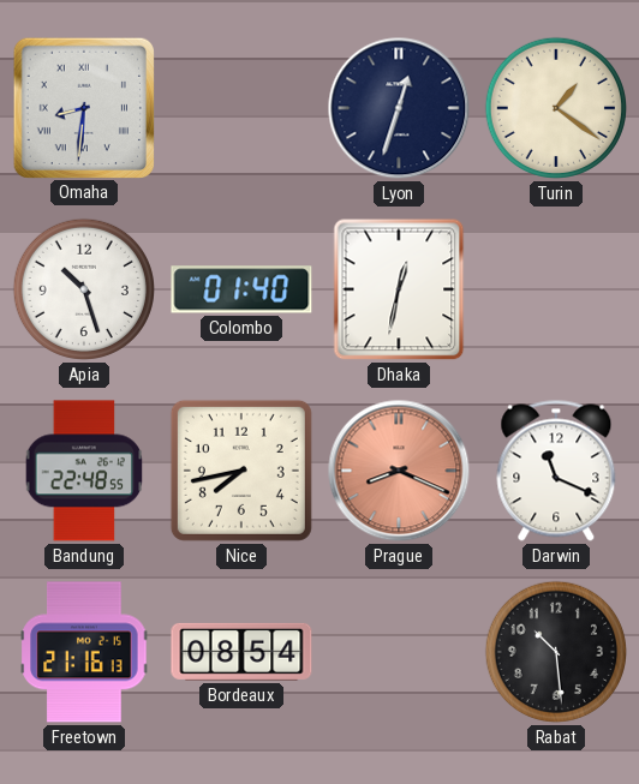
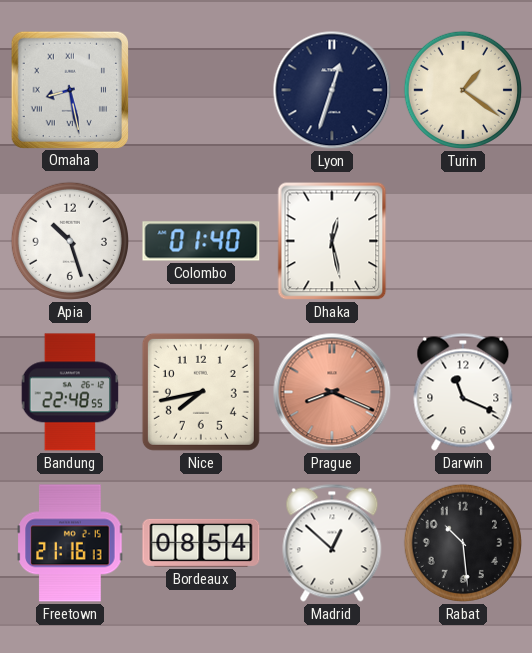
Omaha: 8:31 -> 8:28
Dhaka: 12:32 -> 12:28
Madrid: none -> 12:52
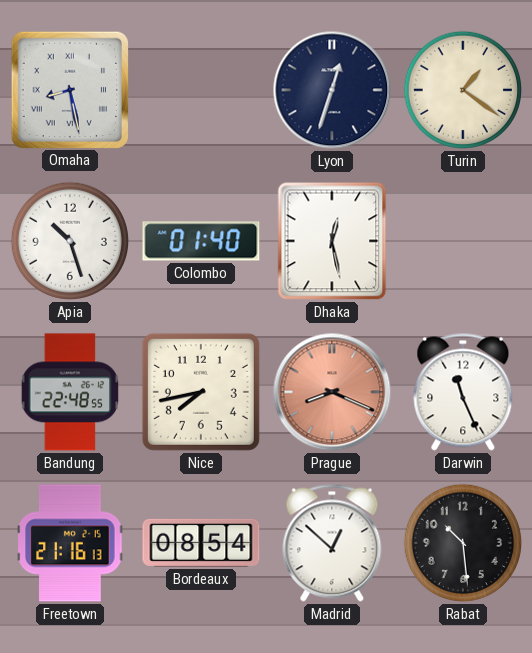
Darwin: 11:19 -> 11:26
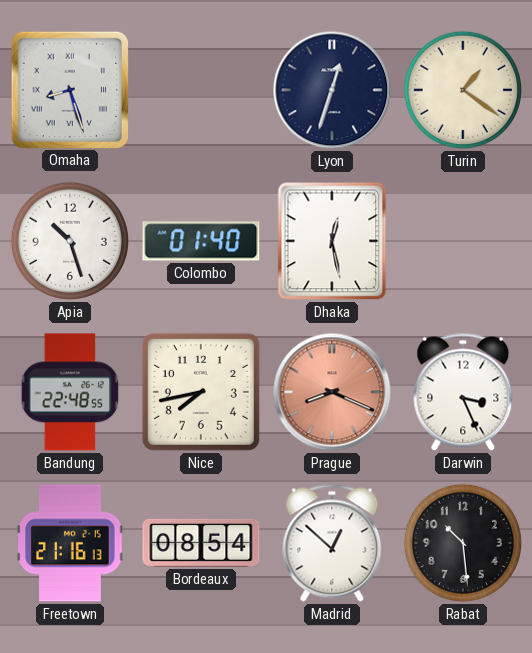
Omaha: 8:28 -> 8:27
Darwin: 11:26 -> 3:26
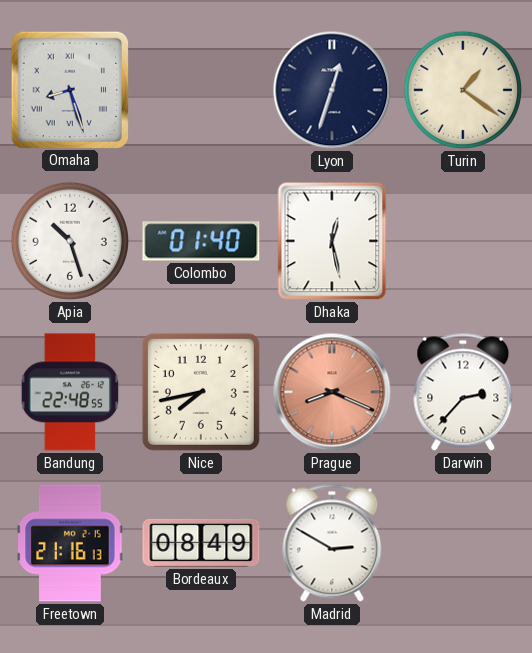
Darwin: 3:26 -> 2:37
Bordeaux: 08:54 -> 08:49
Madrid: 12:52 -> 2:50
Rabat: 10:29 -> none
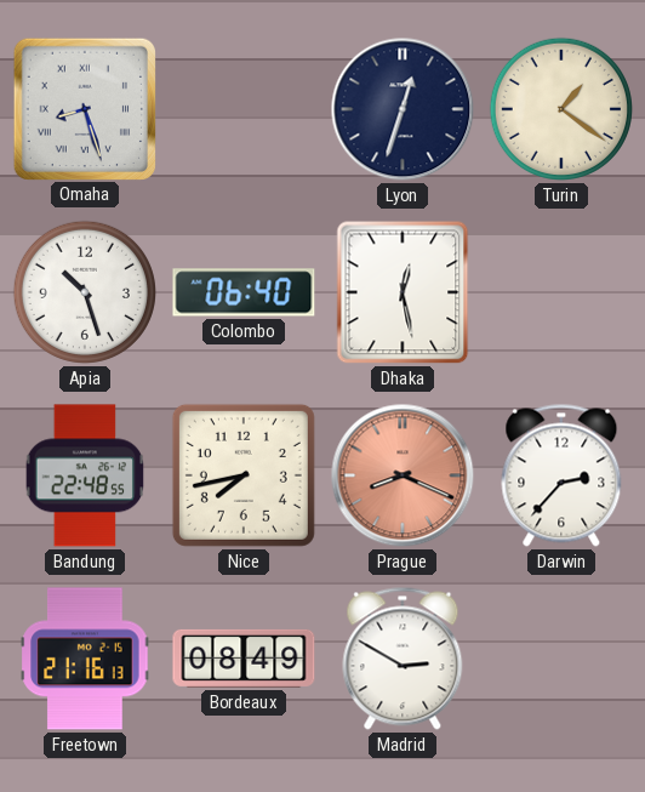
Colombo: 01:40 -> 06:40
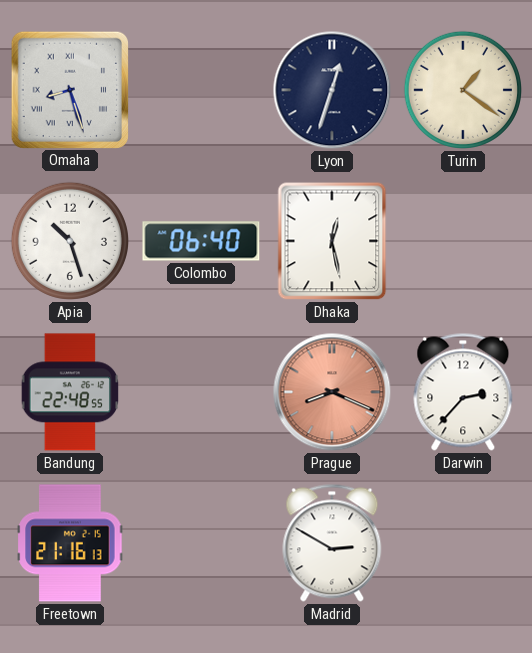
Nice: 7:43 -> none
Bordeaux: 08:49 -> none
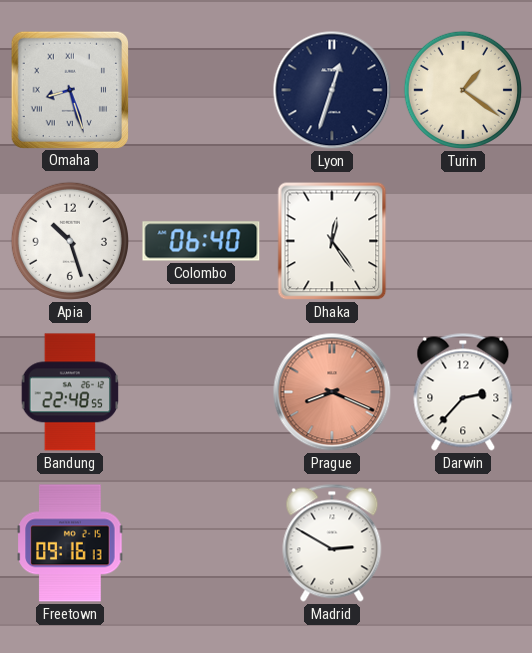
Dhaka: 12:28 -> 12:24
Freetown: 21:16 -> 09:16
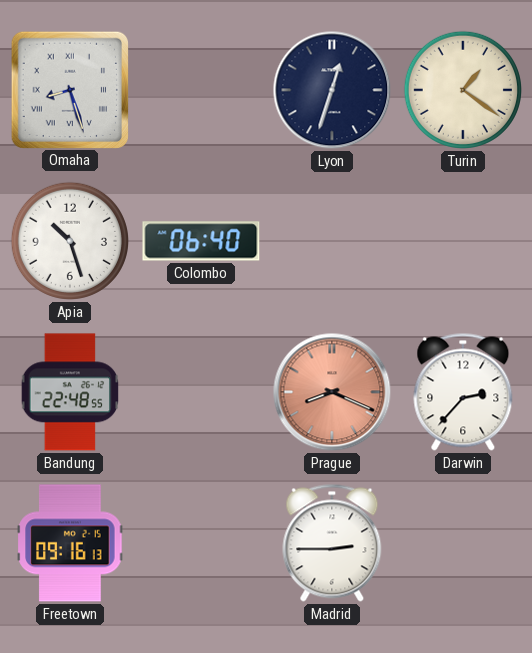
Dhaka: 12:24 -> none
Madrid: 2:50 -> 2:45
